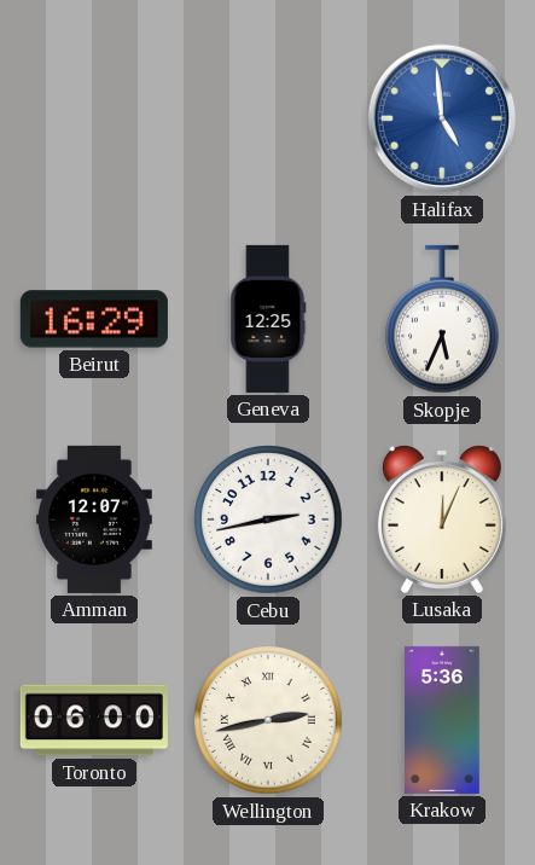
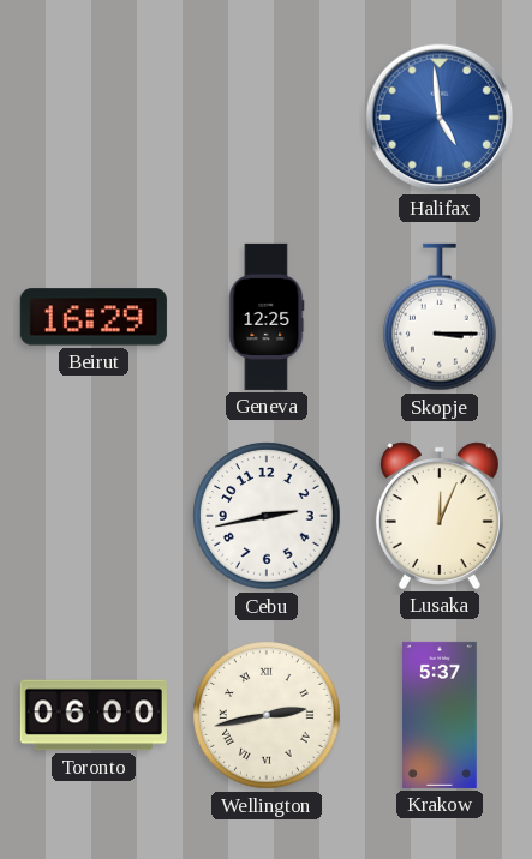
Skopje: 5:34 -> 3:15
Amman: 12:07 -> none
Krakow: 5:36 -> 5:37
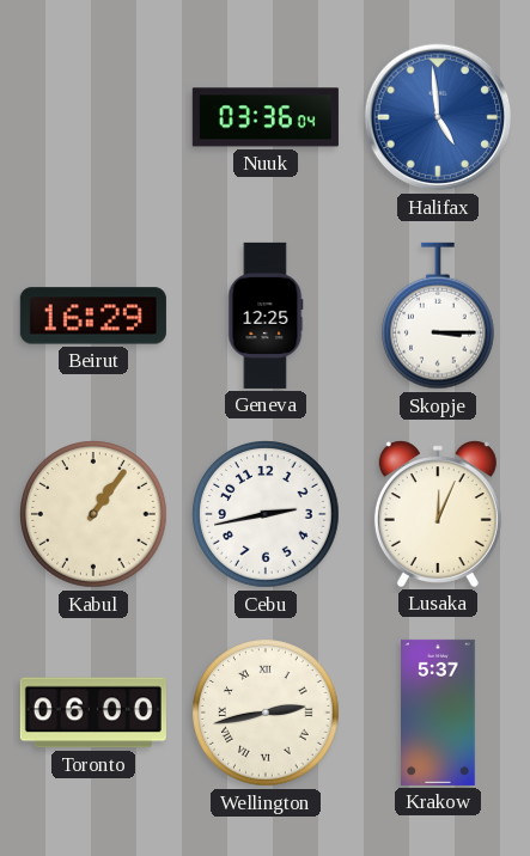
Nuuk: none -> 03:36
Kabul: none -> 1:06
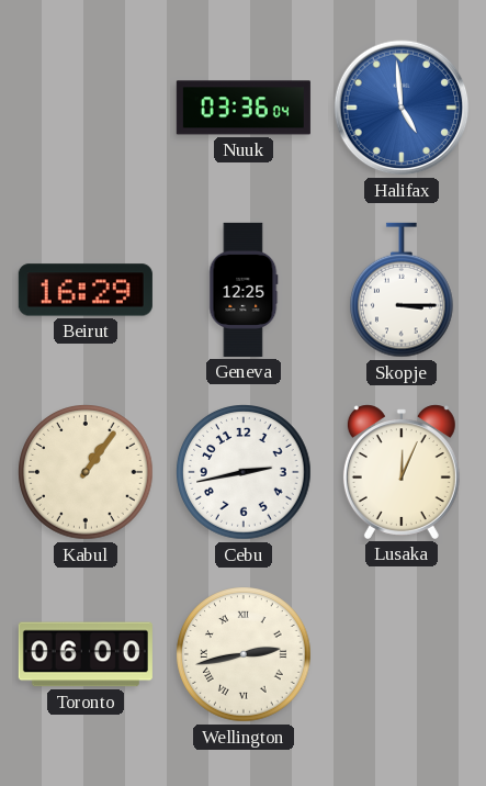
Krakow: 5:37 -> none
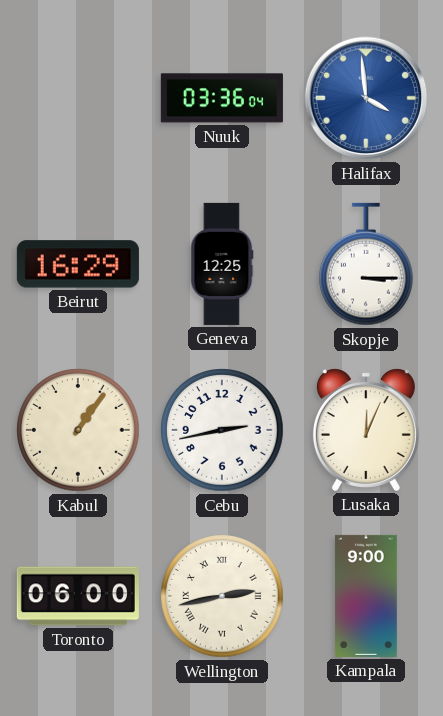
Halifax: 4:59 -> 3:59
Kampala: none -> 9:00
